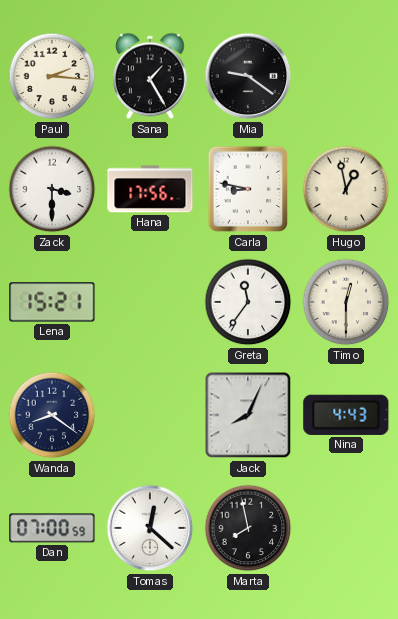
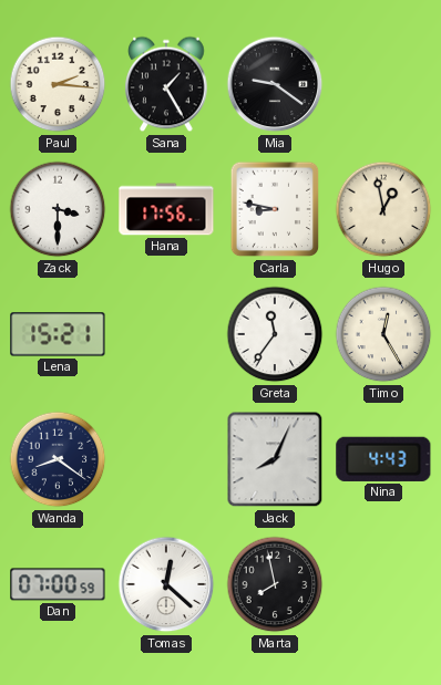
Timo: 12:30 -> 12:25
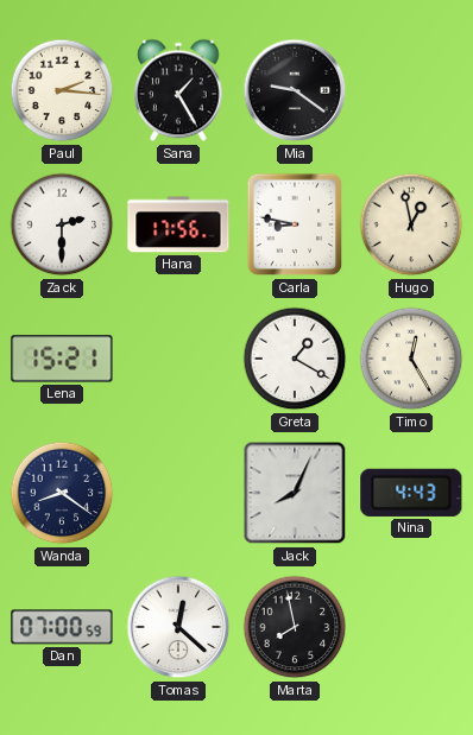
Zack: 3:30 -> 2:30
Greta: 11:36 -> 1:20
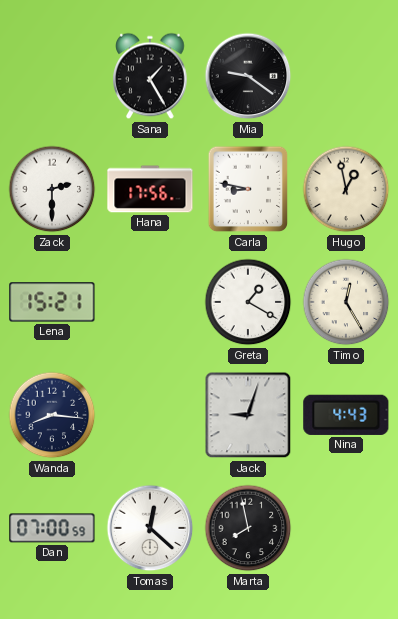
Paul: 2:16 -> none
Wanda: 8:21 -> 8:16
Jack: 8:04 -> 9:03
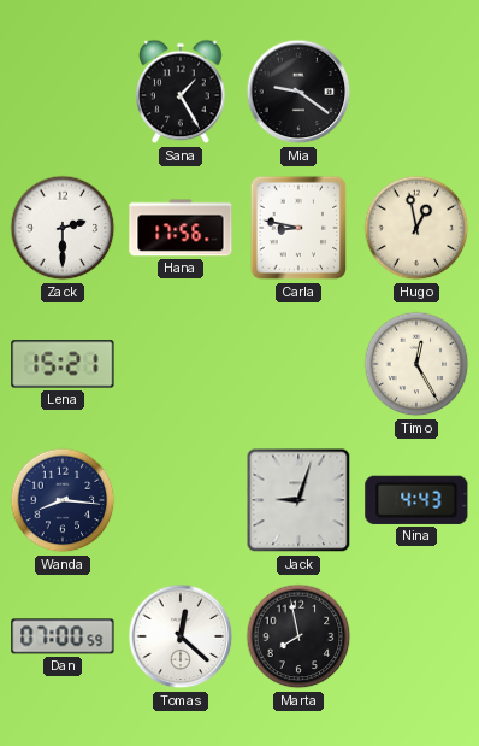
Greta: 1:20 -> none
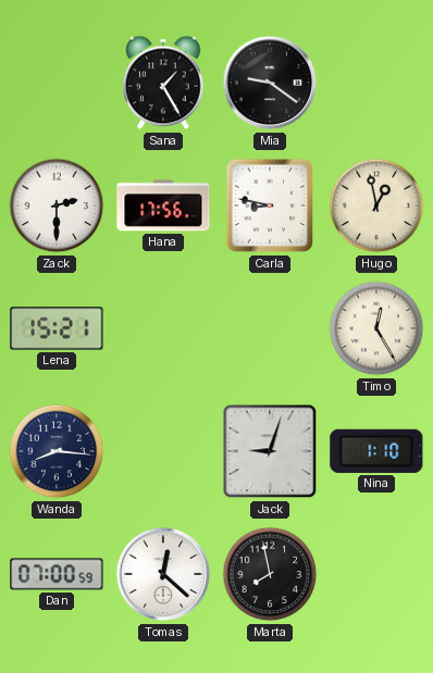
Nina: 4:43 -> 1:10
